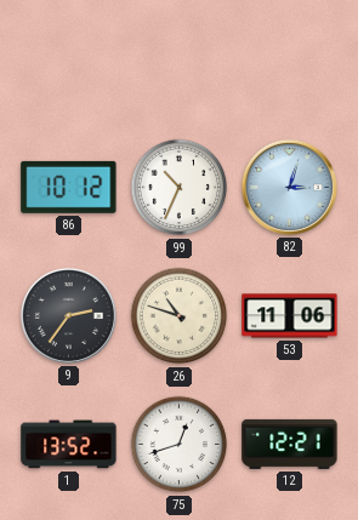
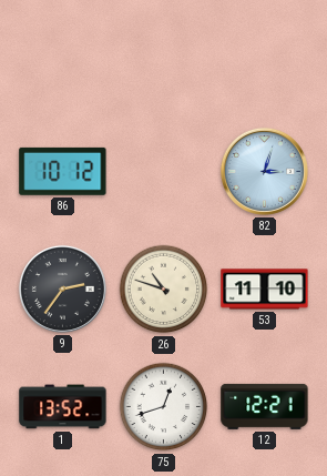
99: 10:34 -> none
53: 11:06 -> 11:10
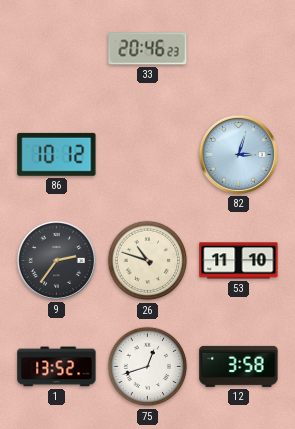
33: none -> 20:46
12: 12:21 -> 3:58
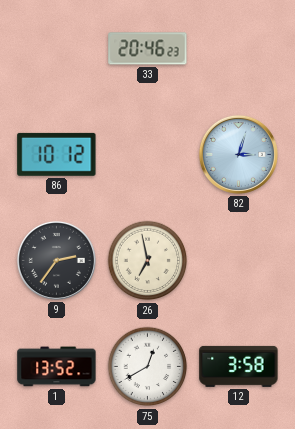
26: 10:48 -> 6:58
53: 11:10 -> none
75: 12:42 -> 12:40
